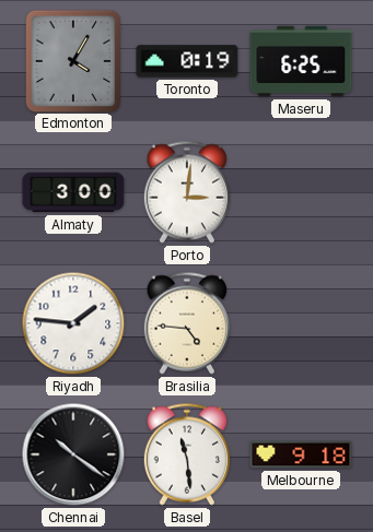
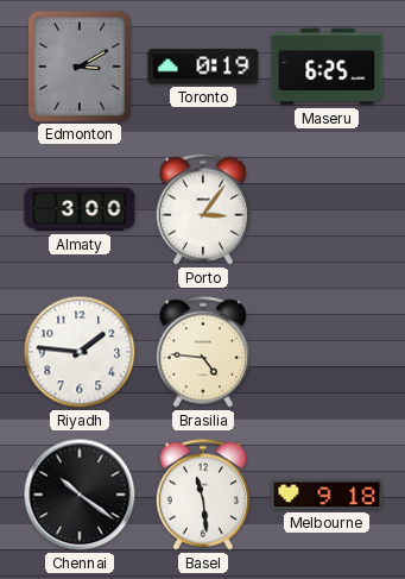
Edmonton: 4:05 -> 3:10
Porto: 3:01 -> 3:06
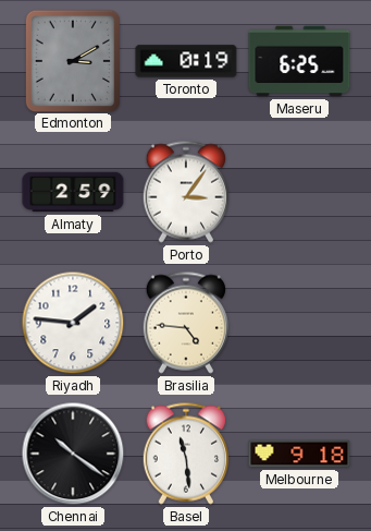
Almaty: 3:00 -> 2:59
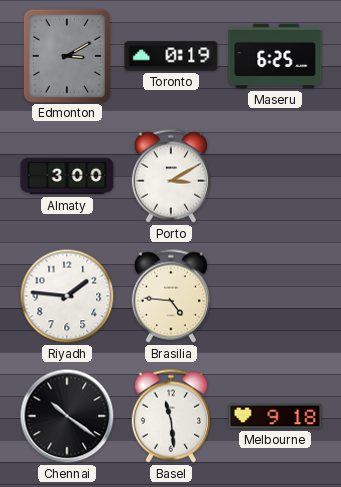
Almaty: 2:59 -> 3:00
Porto: 3:06 -> 3:10
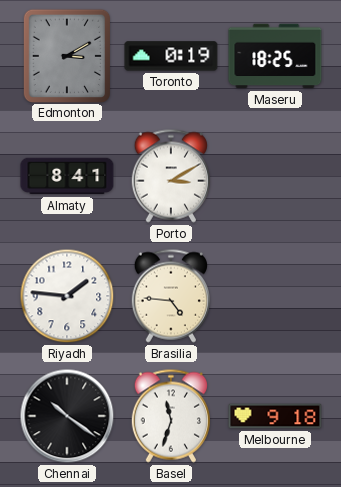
Maseru: 6:25 -> 18:25
Almaty: 3:00 -> 8:41
Basel: 11:29 -> 11:33
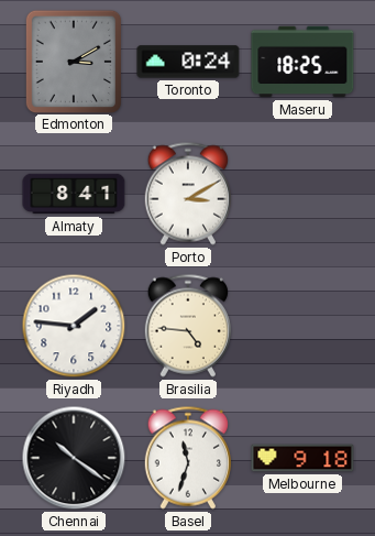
Toronto: 0:19 -> 0:24
